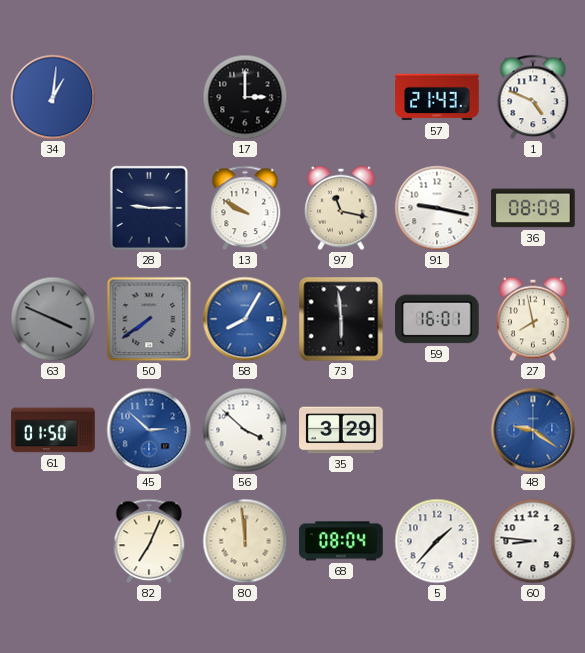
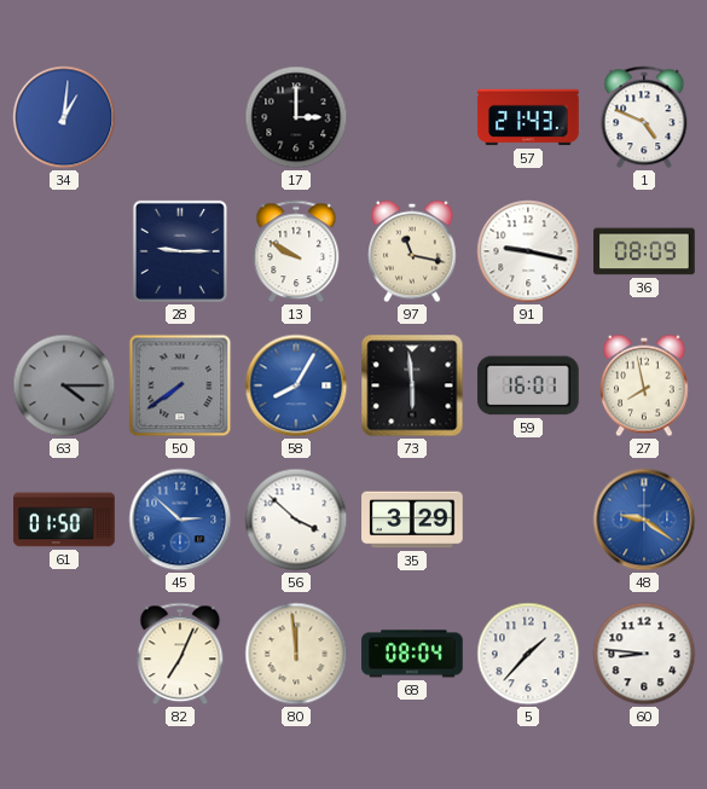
63: 3:49 -> 4:15
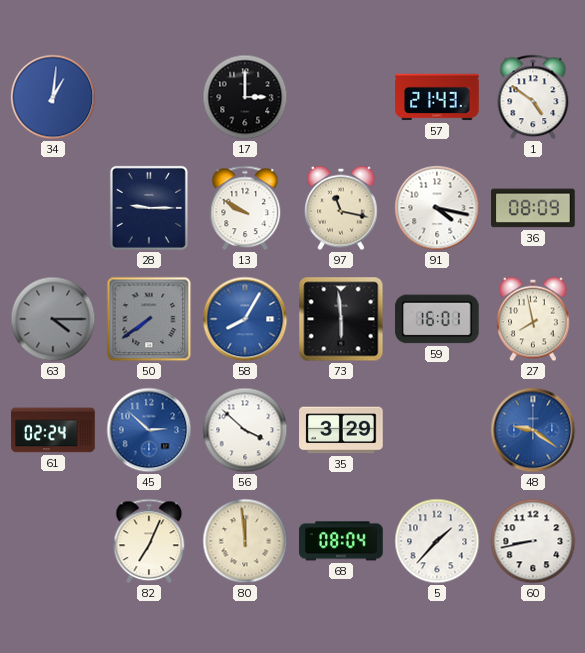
1: 4:49 -> 4:51
91: 9:17 -> 4:17
61: 01:50 -> 02:24
60: 8:46 -> 8:43
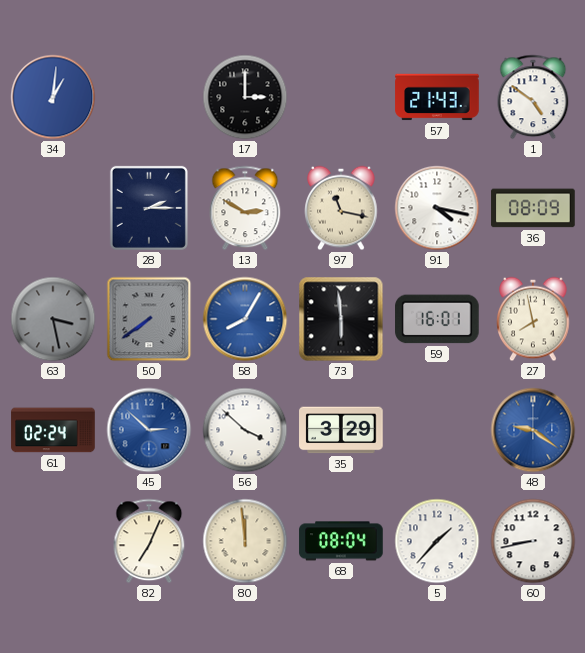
28: 9:15 -> 2:15
13: 9:50 -> 2:50
63: 4:15 -> 3:28
